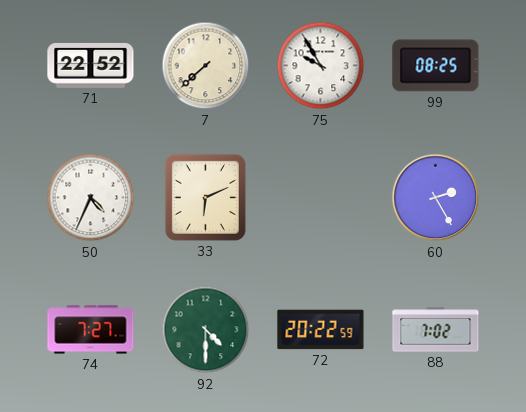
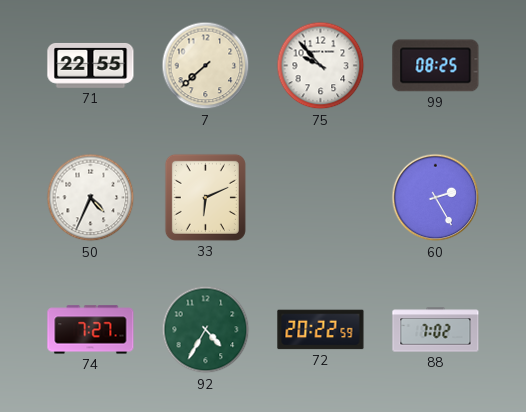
71: 22:52 -> 22:55
75: 9:55 -> 9:53
92: 4:30 -> 4:35
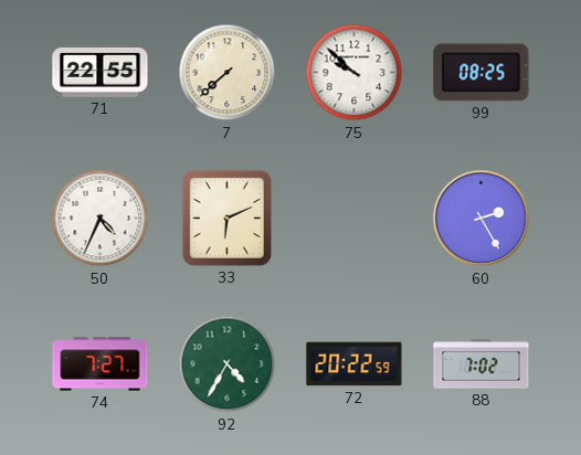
75: 9:53 -> 9:52
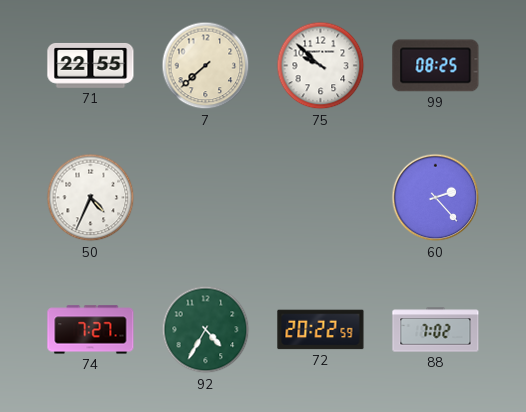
33: 6:11 -> none
60: 2:25 -> 2:23
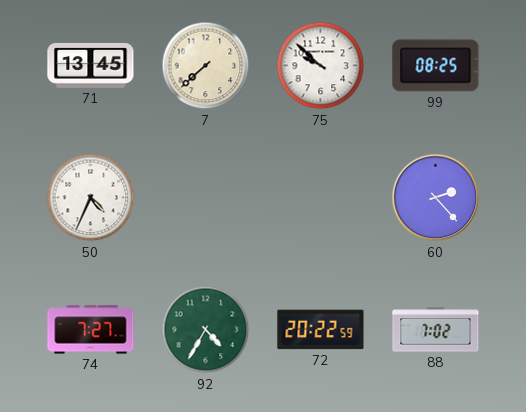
71: 22:55 -> 13:45
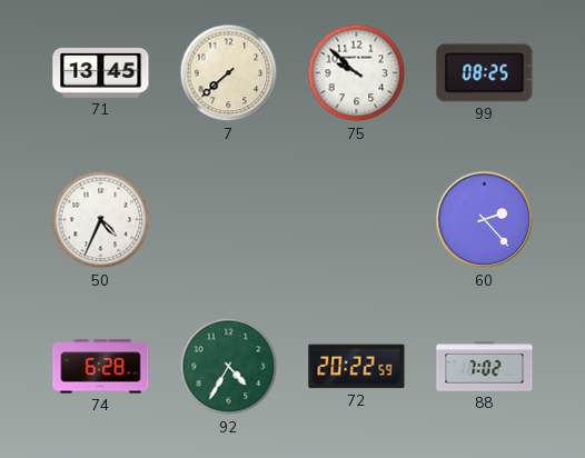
74: 7:27 -> 6:28
